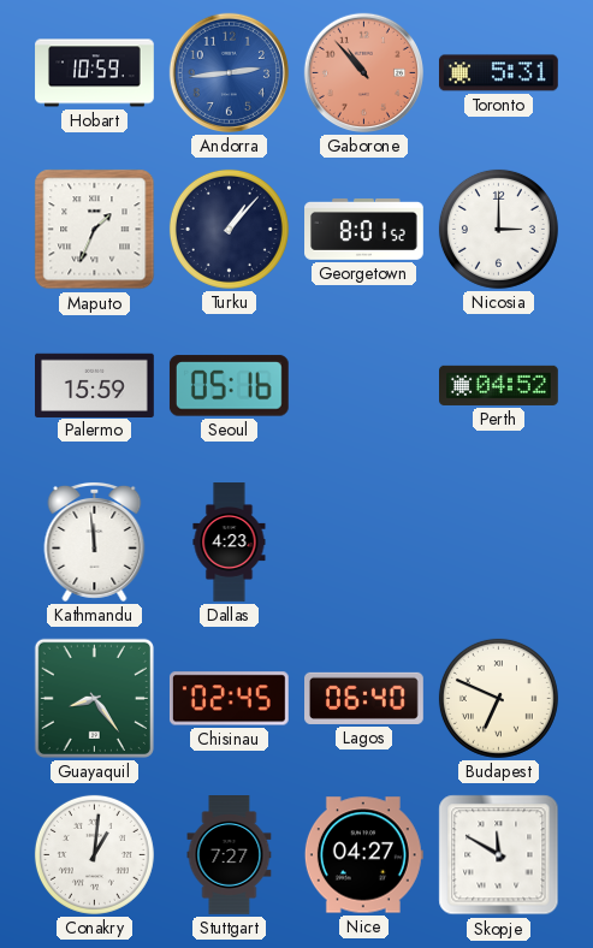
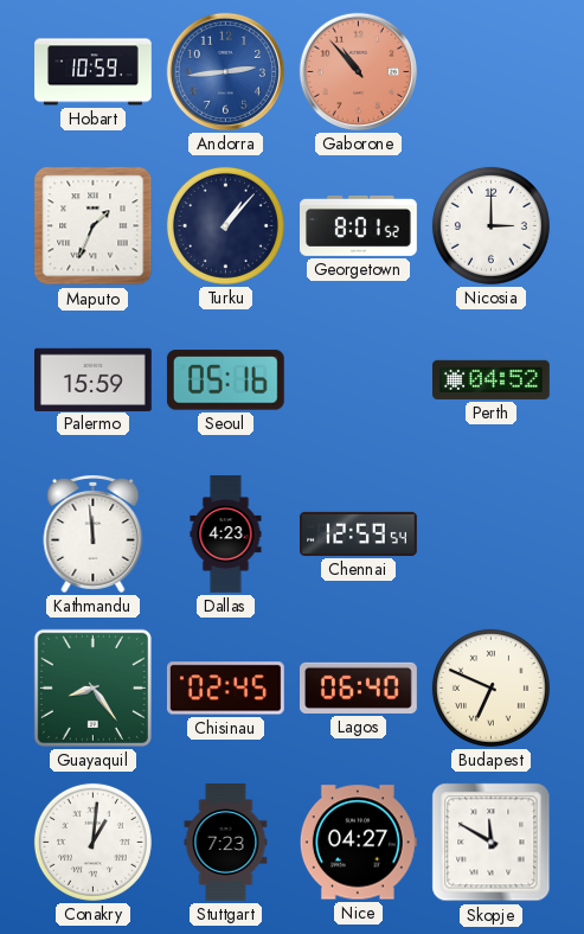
Toronto: 5:31 -> none
Chennai: none -> 12:59
Stuttgart: 7:27 -> 7:23
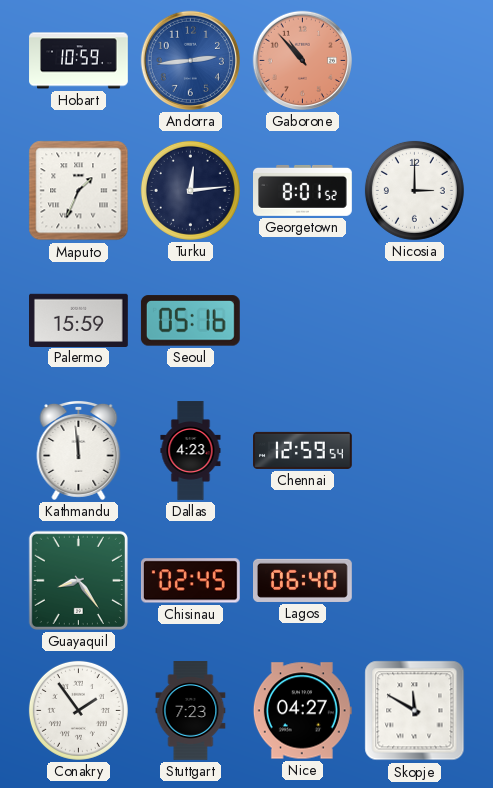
Turku: 1:07 -> 12:14
Perth: 04:52 -> none
Budapest: 6:49 -> none
Conakry: 1:01 -> 1:54
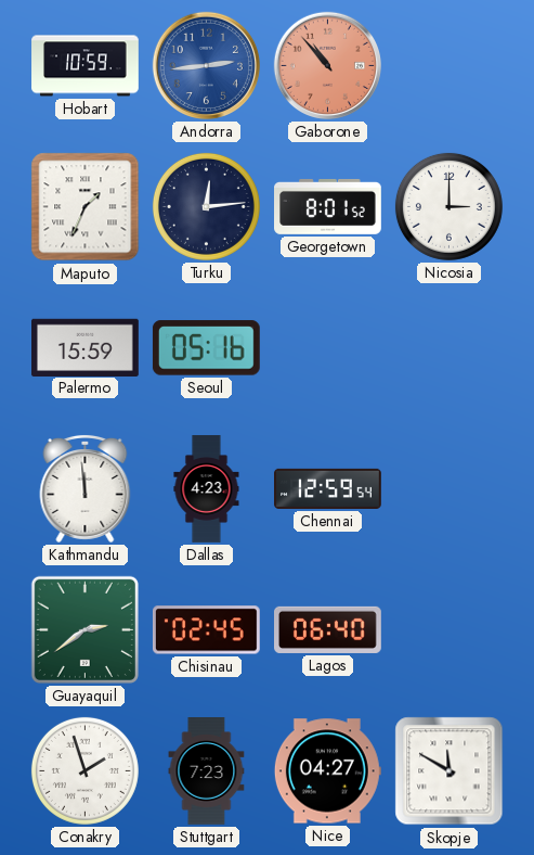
Guayaquil: 8:24 -> 2:39
Conakry: 1:54 -> 1:57
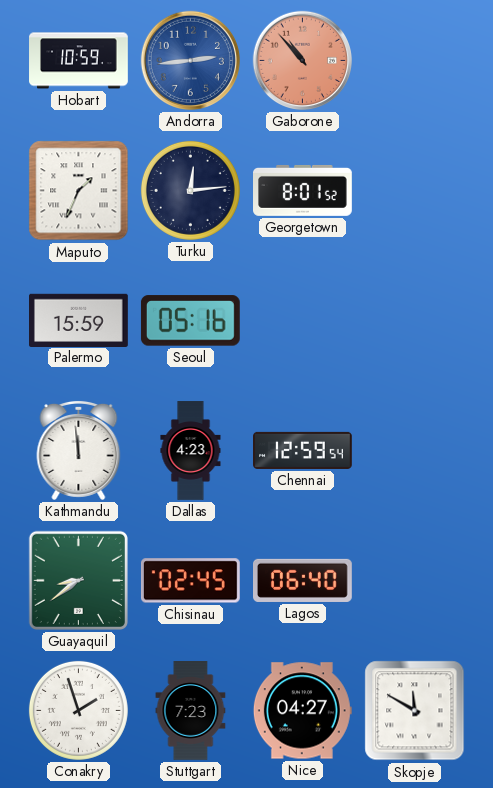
Nicosia: 3:00 -> none
Guayaquil: 2:39 -> 8:39
